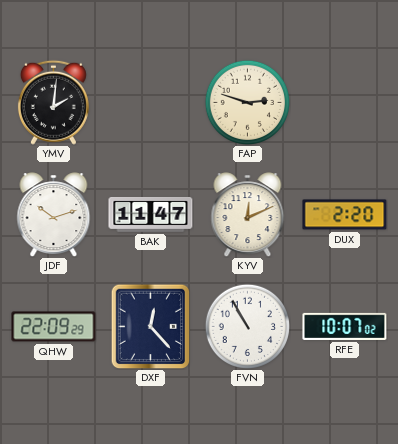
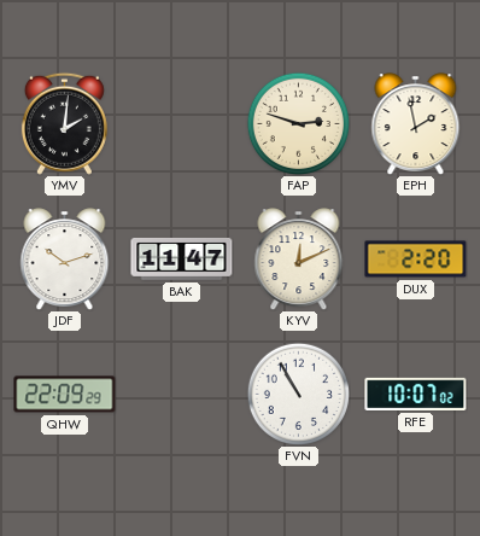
EPH: none -> 1:58
DXF: 12:23 -> none
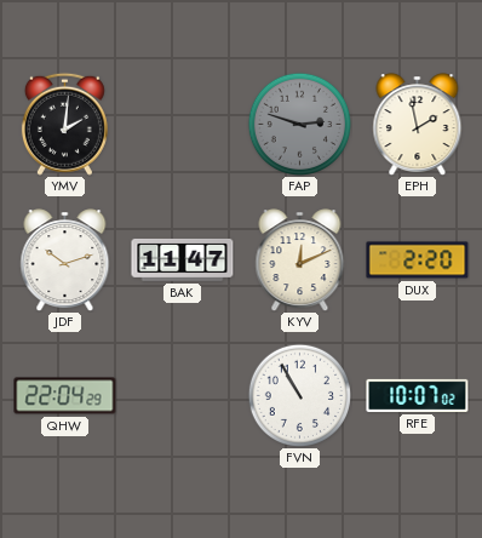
FAP dial: cream -> grey
QHW: 22:09 -> 22:04
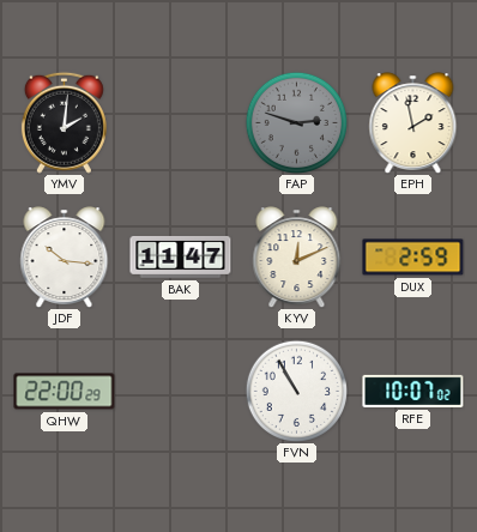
JDF: 10:12 -> 10:16
DUX: 2:20 -> 2:59
QHW: 22:04 -> 22:00
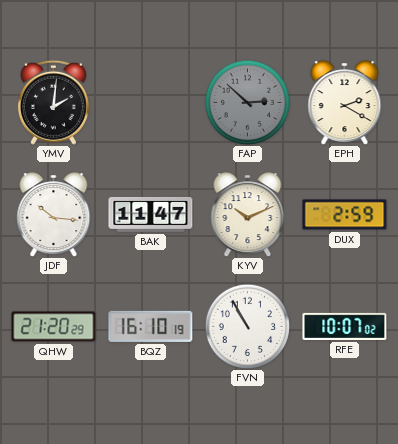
FAP: 2:48 -> 2:52
EPH: 1:58 -> 2:20
KYV: 12:11 -> 10:11
QHW: 22:00 -> 21:20
BQZ: none -> 16:10
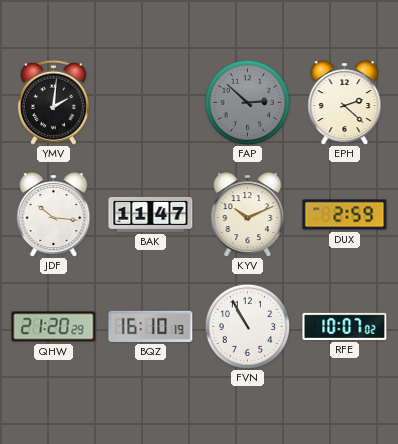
EPH: 2:20 -> 2:22
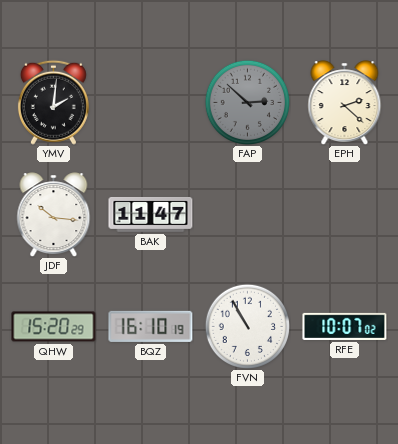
KYV: 10:11 -> none
DUX: 2:59 -> none
QHW: 21:20 -> 15:20
